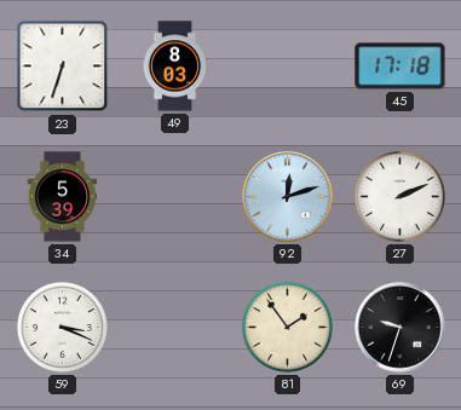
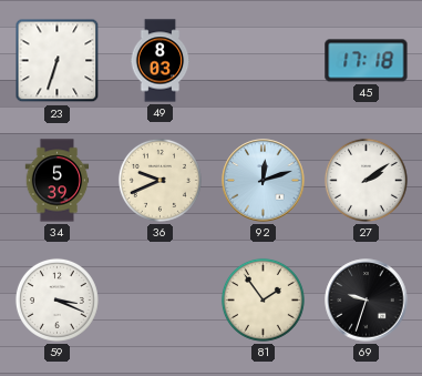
36: none -> 9:41
27: 2:11 -> 2:09
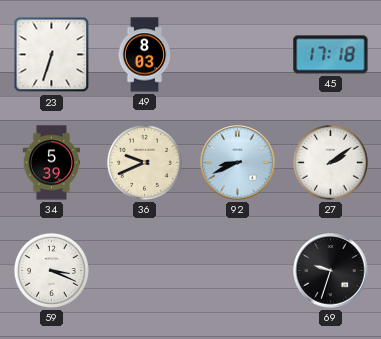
92: 12:12 -> 8:41
81: 1:54 -> none
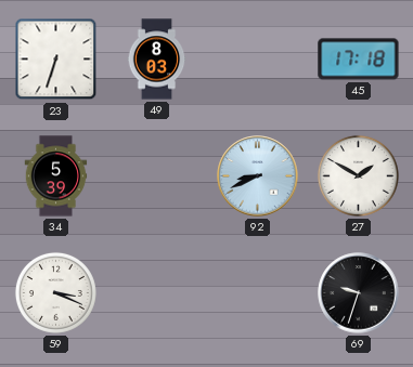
36: 9:41 -> none
27: 2:09 -> 1:50
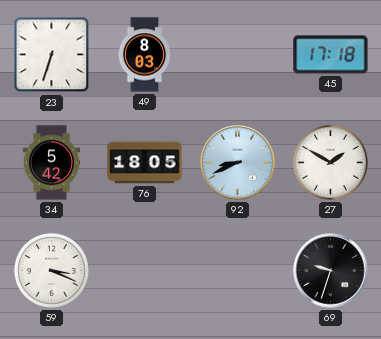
34: 5:39 -> 5:42
76: none -> 18:05
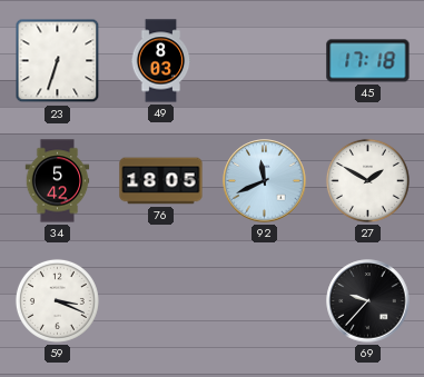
92: 8:41 -> 11:41
69: 9:33 -> 9:37
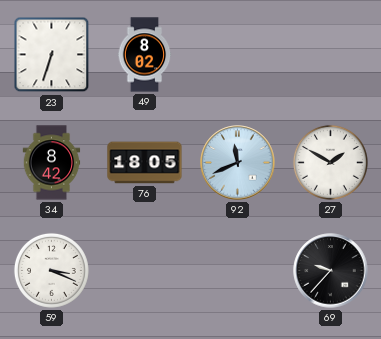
49: 8:03 -> 8:02
45: 17:18 -> none
34: 5:42 -> 8:42
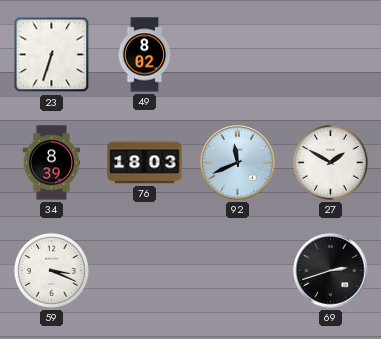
34: 8:42 -> 8:39
76: 18:05 -> 18:03
69: 9:37 -> 2:42
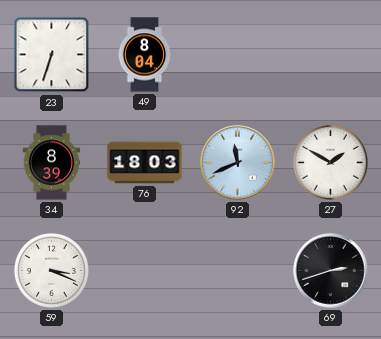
49: 8:02 -> 8:04
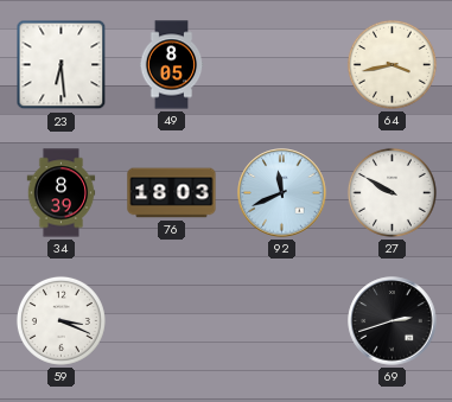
23: 6:33 -> 6:29
49: 8:04 -> 8:05
64: none -> 3:43
27: 1:50 -> 9:50
